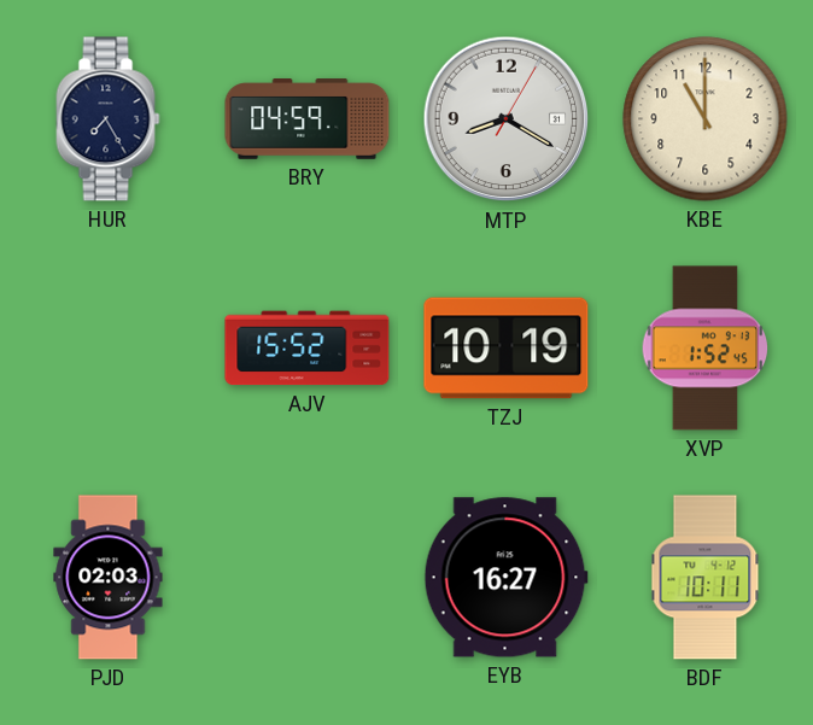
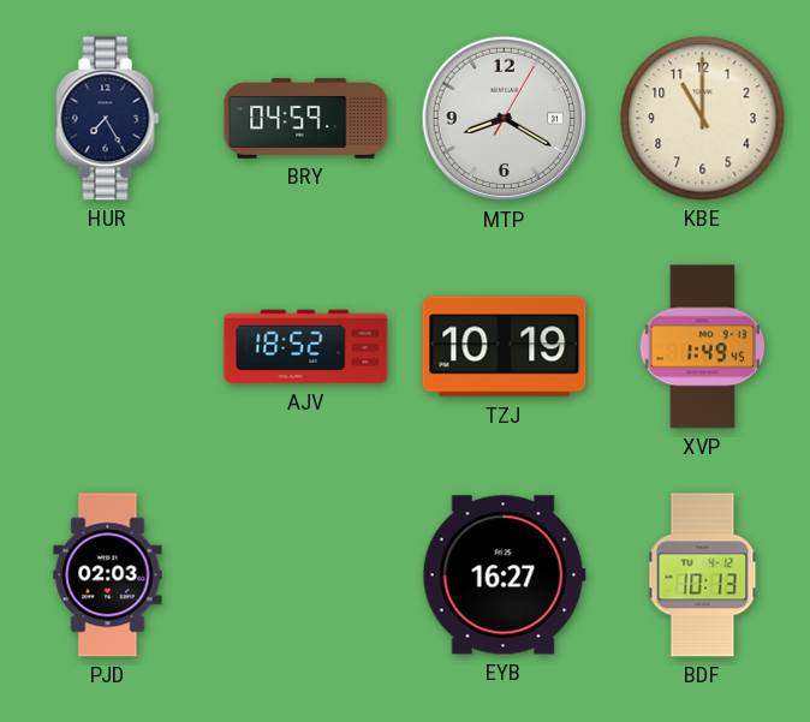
AJV: 15:52 -> 18:52
XVP: 1:52 -> 1:49
BDF: 10:11 -> 10:13
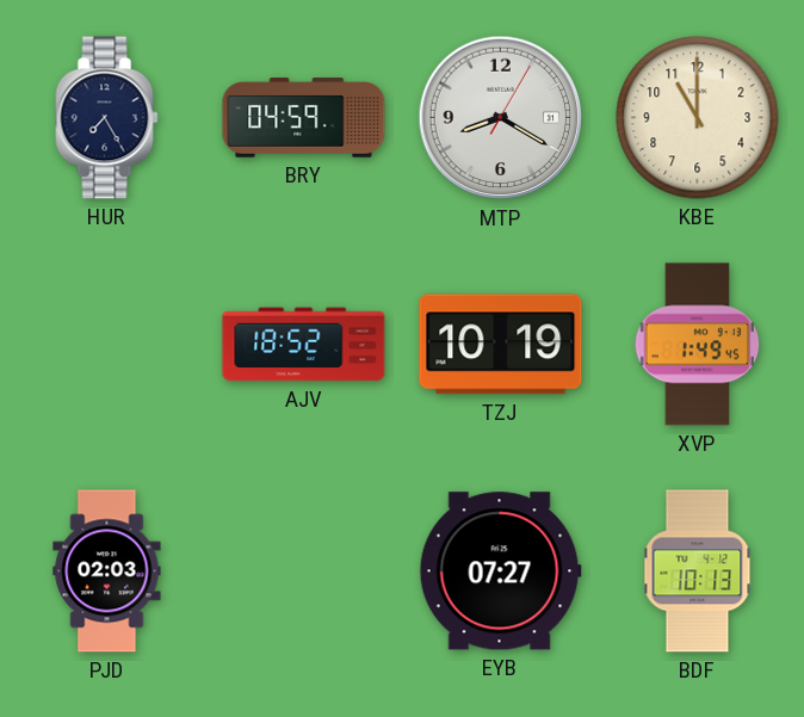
EYB: 16:27 -> 07:27
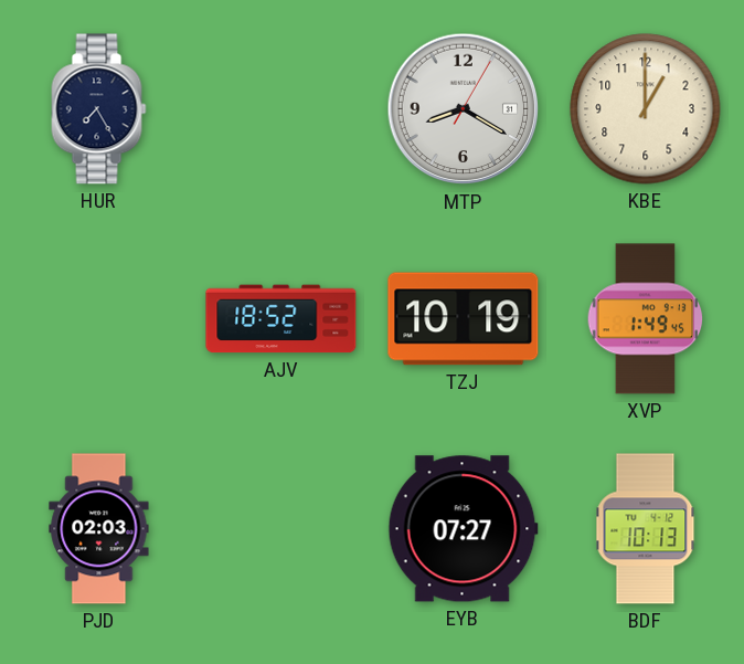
BRY: 04:59 -> none
KBE: 11:00 -> 1:00
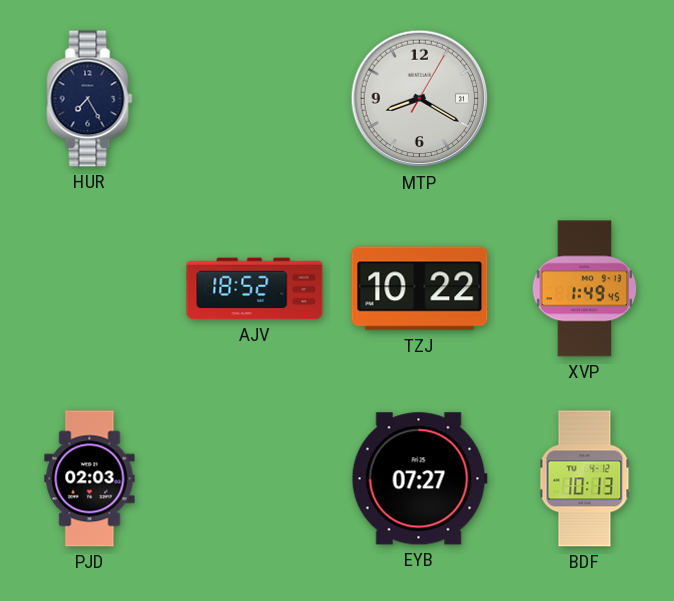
KBE: 1:00 -> none
TZJ: 10:19 -> 10:22
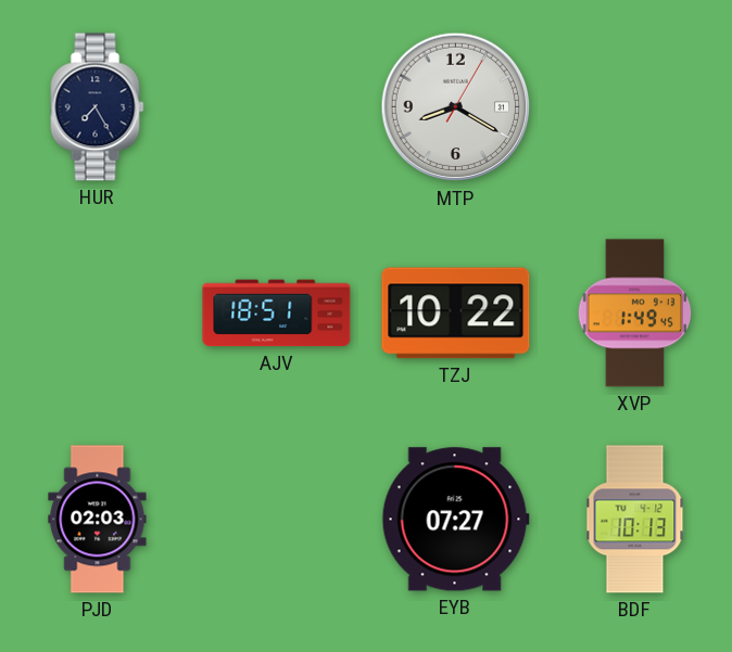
AJV: 18:52 -> 18:51
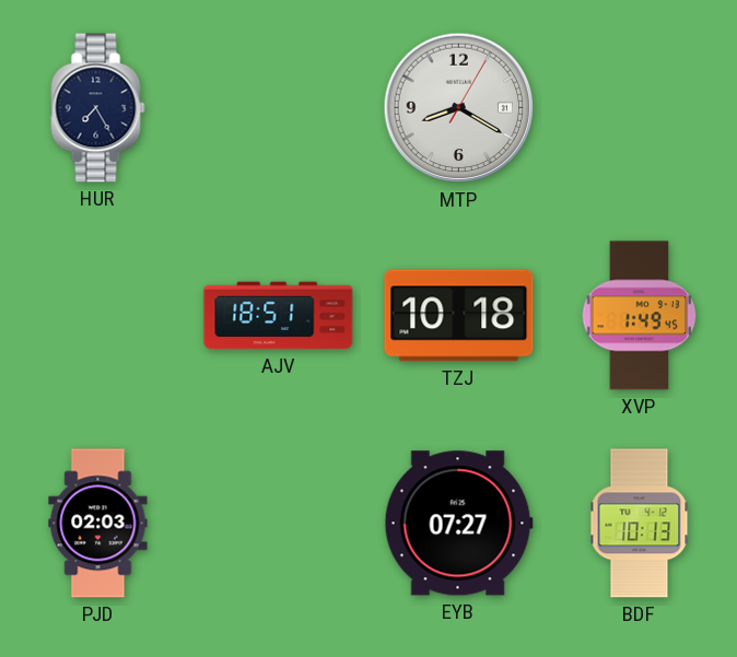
TZJ: 10:22 -> 10:18
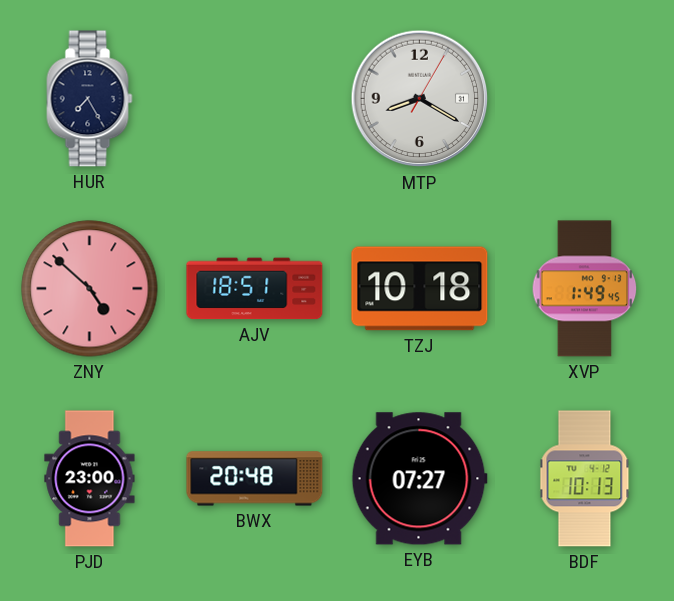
ZNY: none -> 4:52
PJD: 02:03 -> 23:00
BWX: none -> 20:48
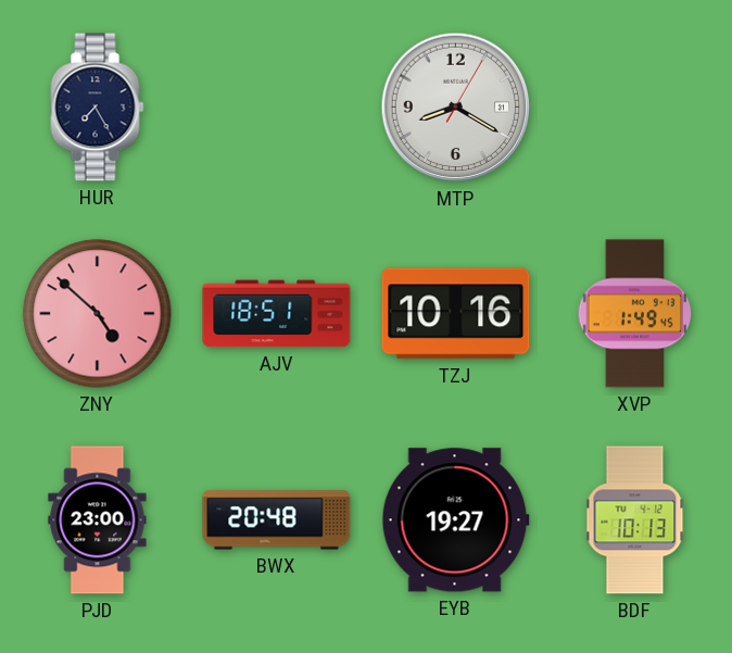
TZJ: 10:18 -> 10:16
EYB: 07:27 -> 19:27
